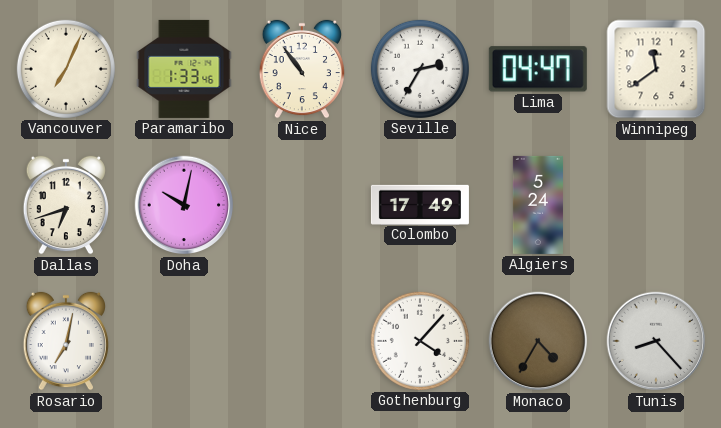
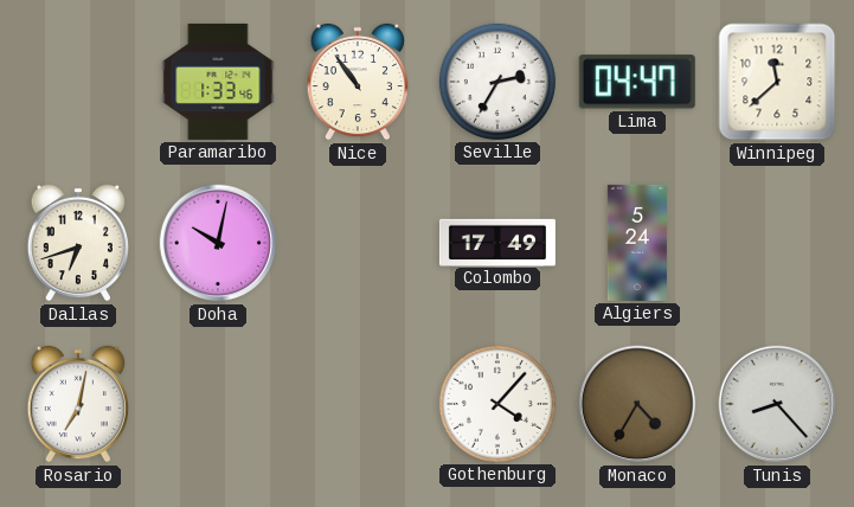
Vancouver: 7:04 -> none
Winnipeg: 11:39 -> 11:38
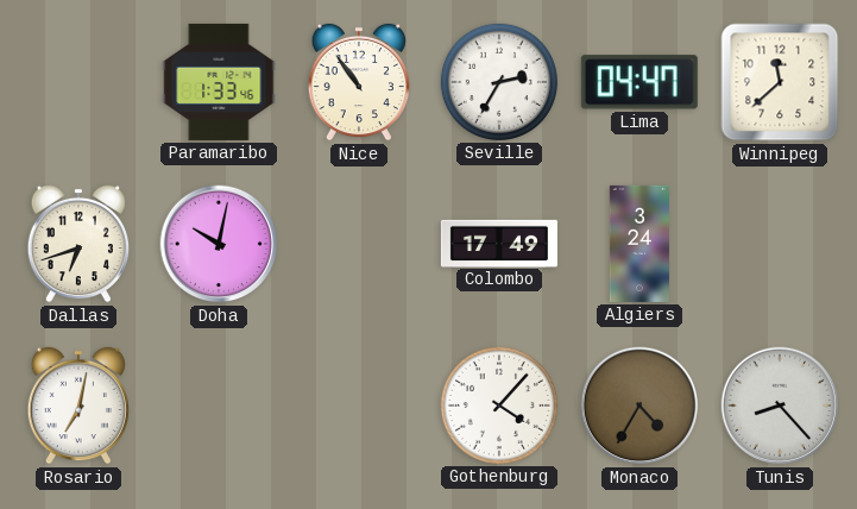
Algiers: 5:24 -> 3:24
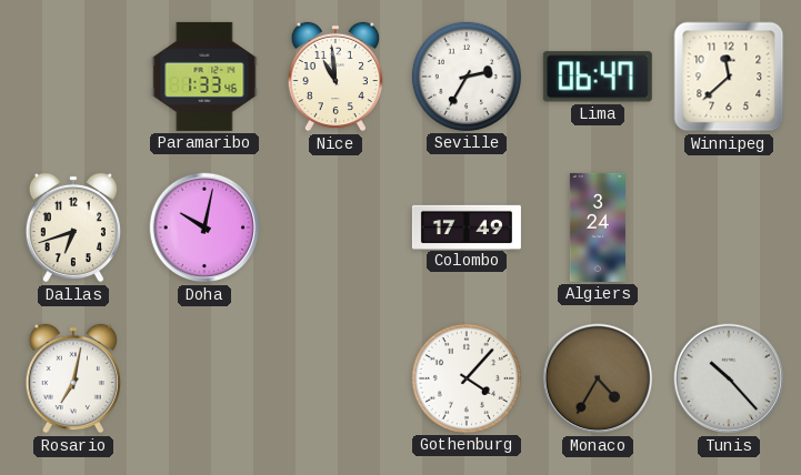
Nice: 10:54 -> 10:59
Lima: 04:47 -> 06:47
Tunis: 8:23 -> 10:23
